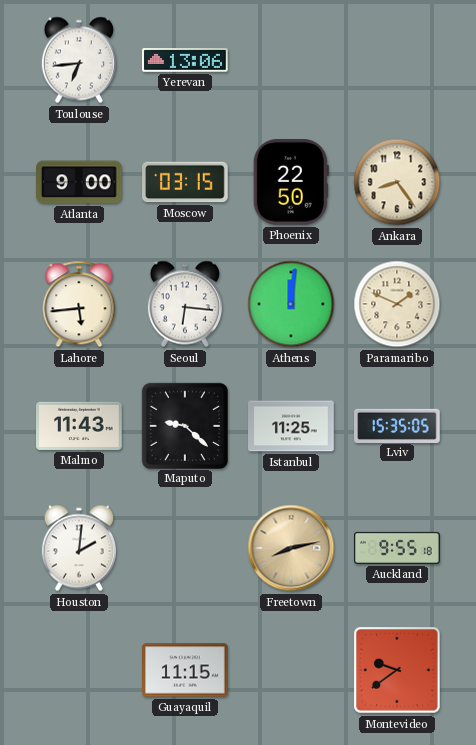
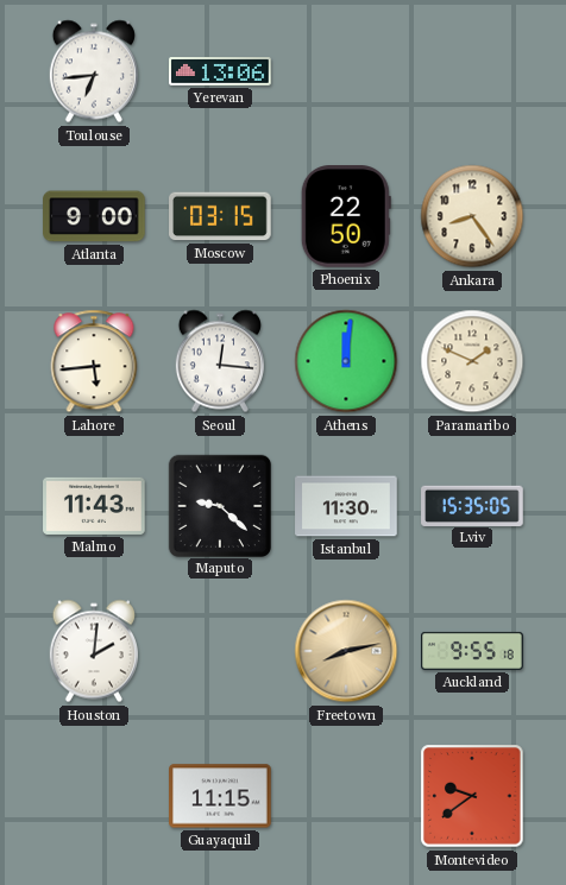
Seoul: 6:16 -> 12:16
Istanbul: 11:25 -> 11:30
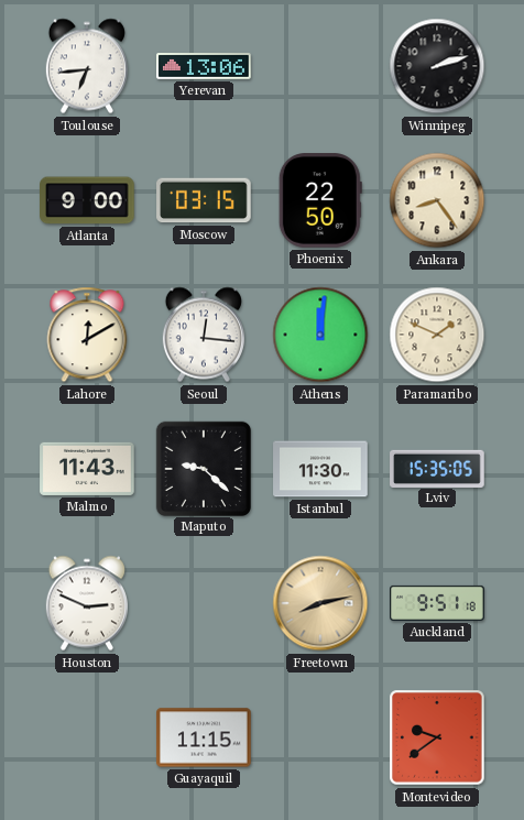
Winnipeg: none -> 2:12
Lahore: 5:44 -> 12:10
Houston: 2:01 -> 2:49
Auckland: 9:55 -> 9:51
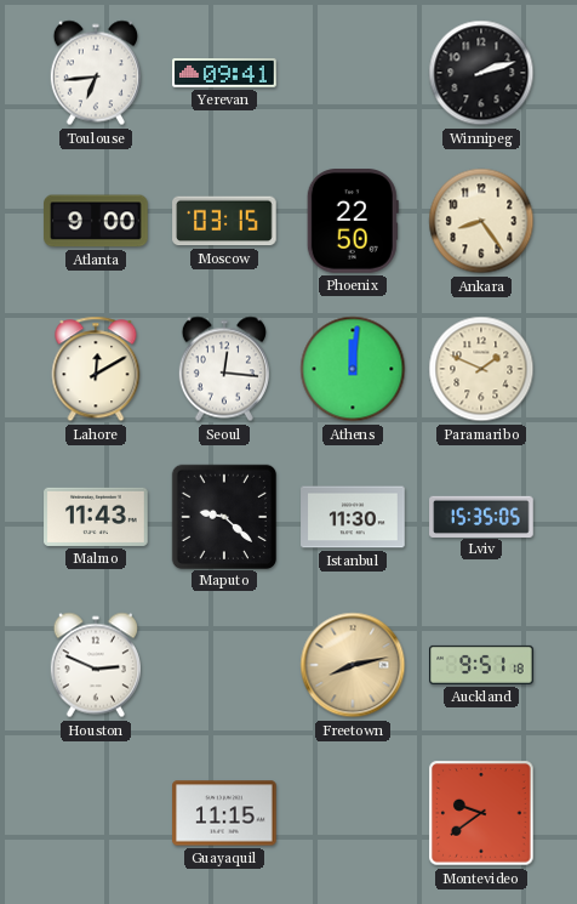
Yerevan: 13:06 -> 09:41
